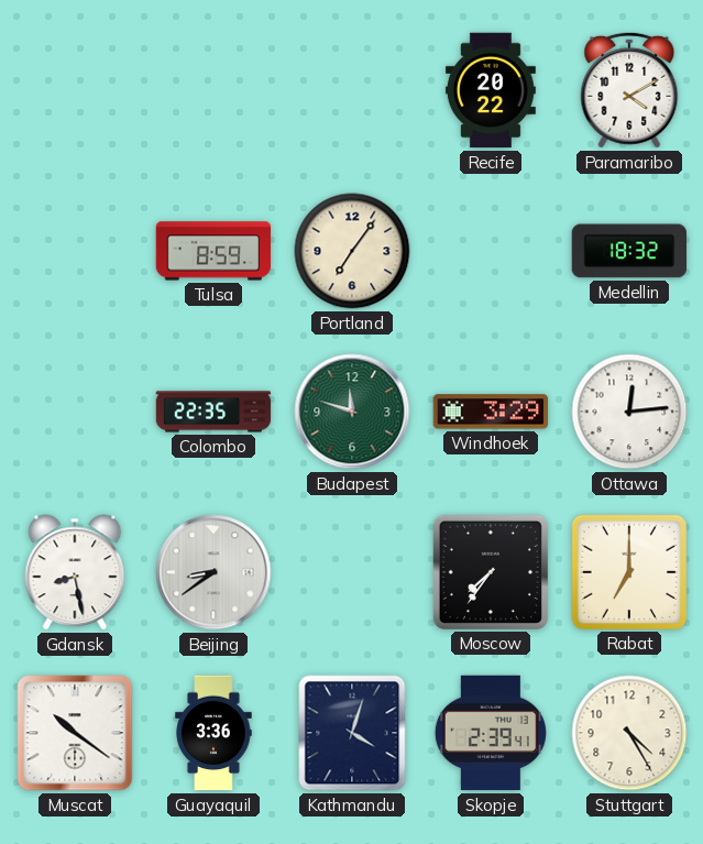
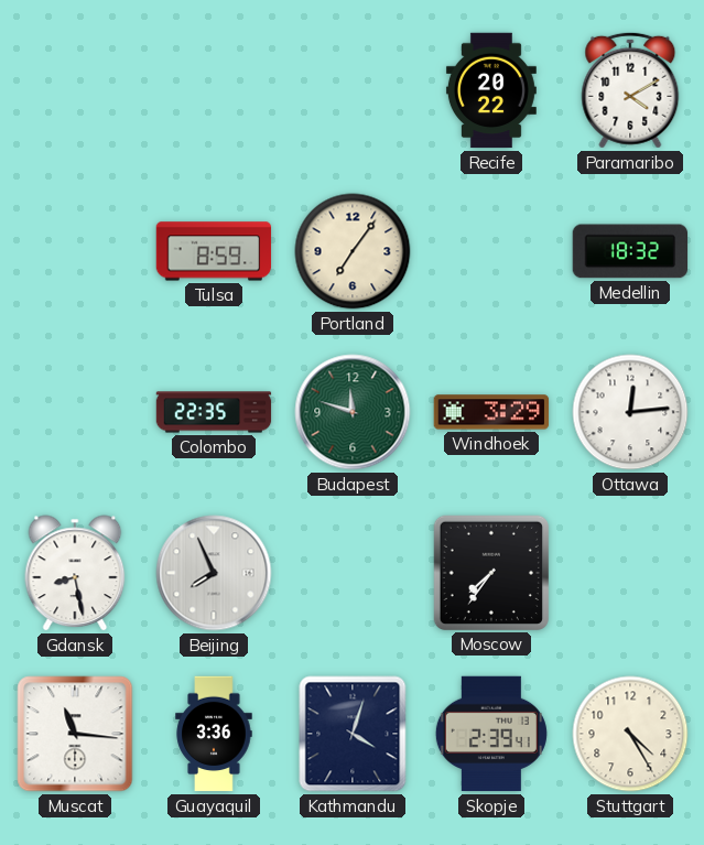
Beijing: 8:39 -> 7:56
Rabat: 7:00 -> none
Muscat: 10:21 -> 11:16
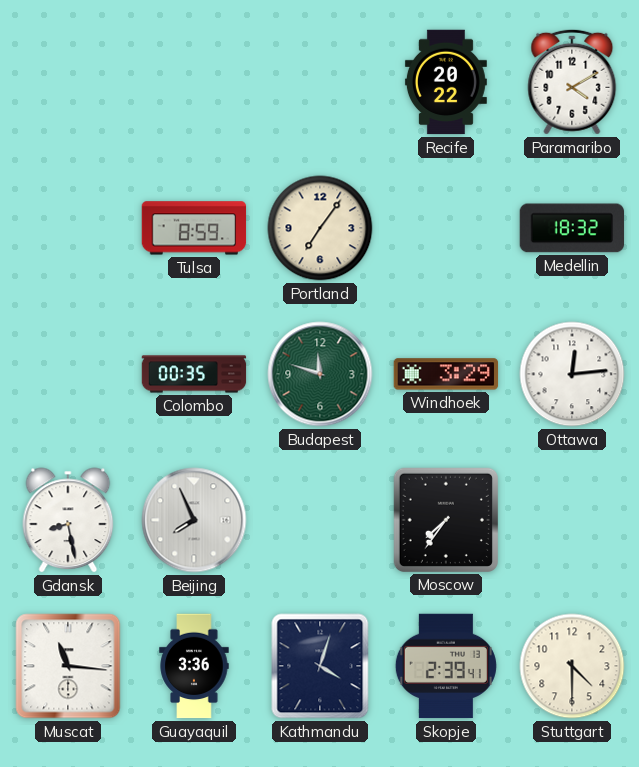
Colombo: 22:35 -> 00:35
Stuttgart: 4:25 -> 4:30
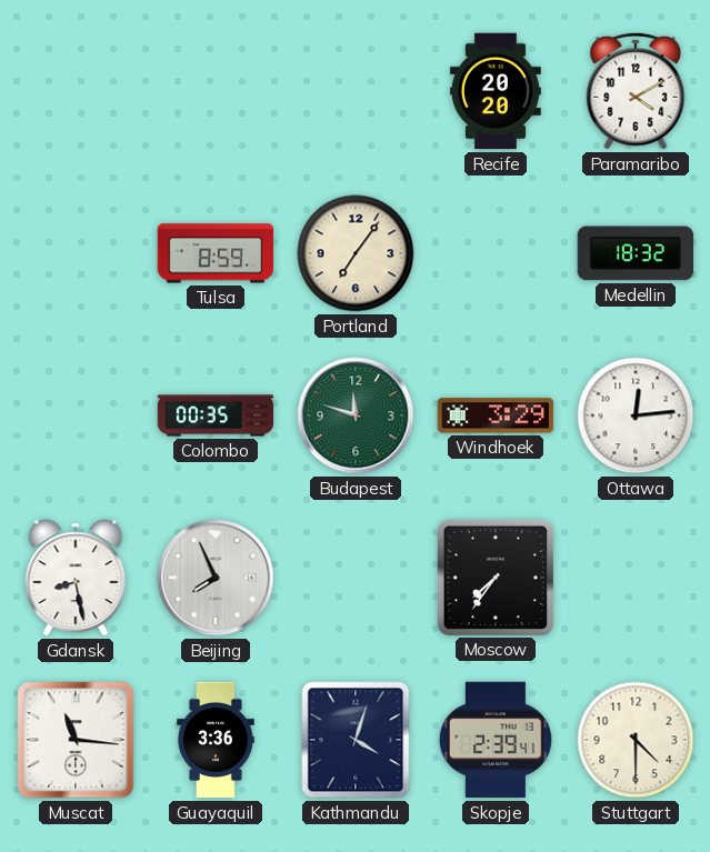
Recife: 20:22 -> 20:20
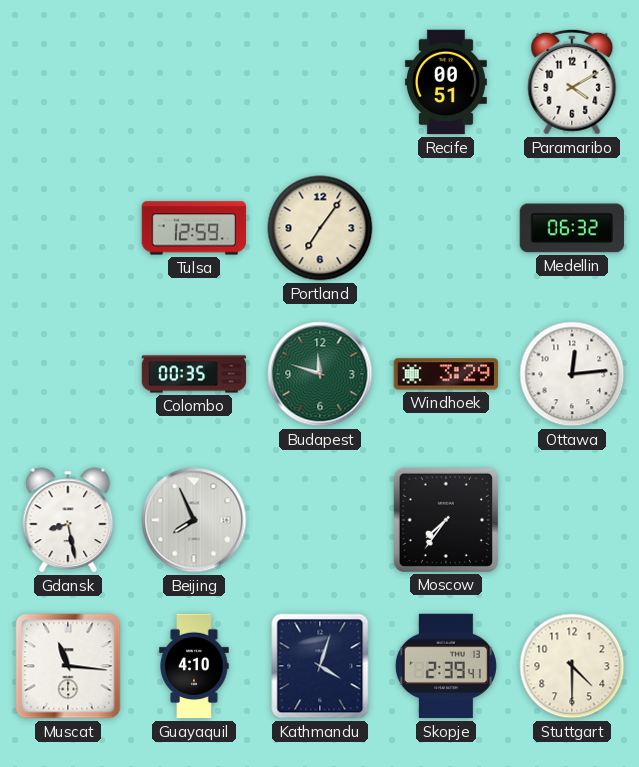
Recife: 20:20 -> 00:51
Tulsa: 8:59 -> 12:59
Medellin: 18:32 -> 06:32
Guayaquil: 3:36 -> 4:10
